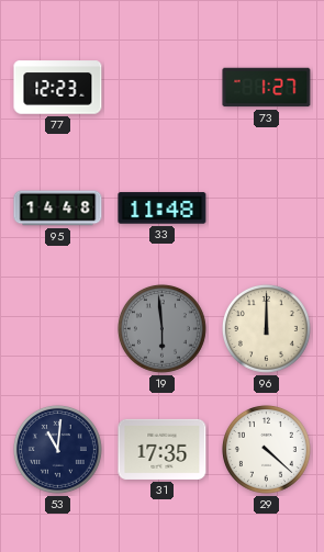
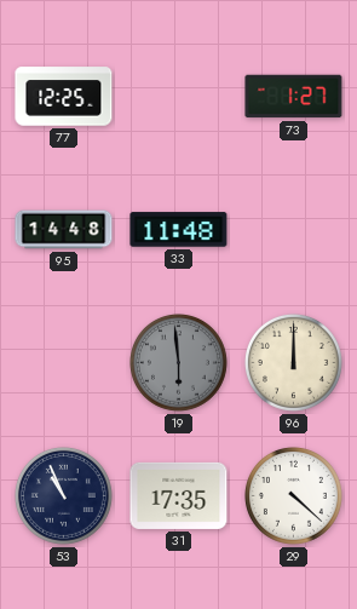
77: 12:23 -> 12:25
53: 11:01 -> 10:56
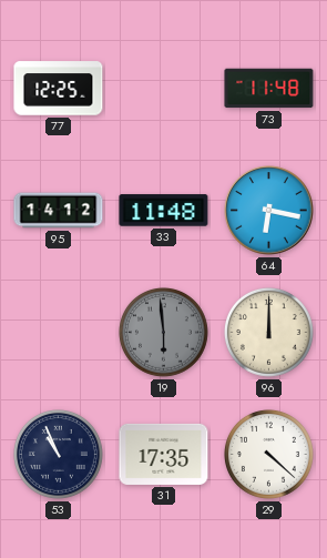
73: 1:27 -> 11:48
95: 14:48 -> 14:12
64: none -> 6:17
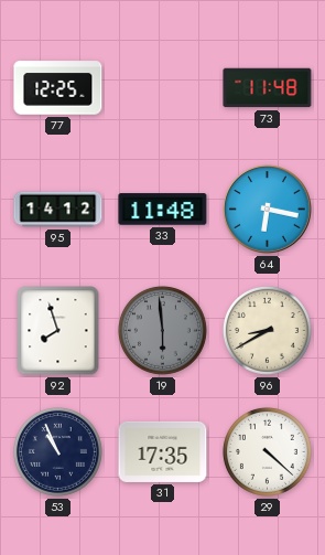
92: none -> 7:57
96: 12:00 -> 8:40
